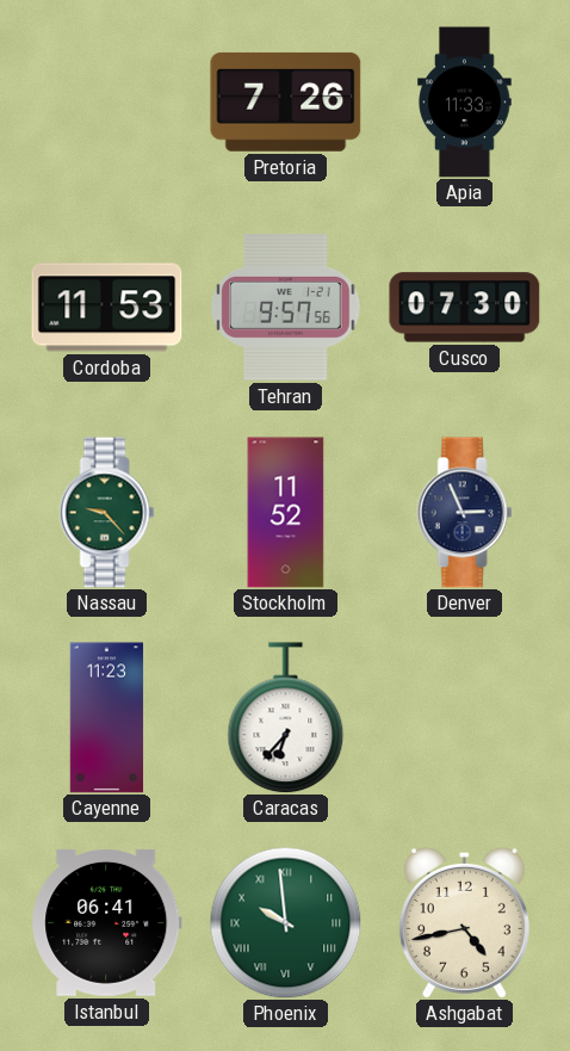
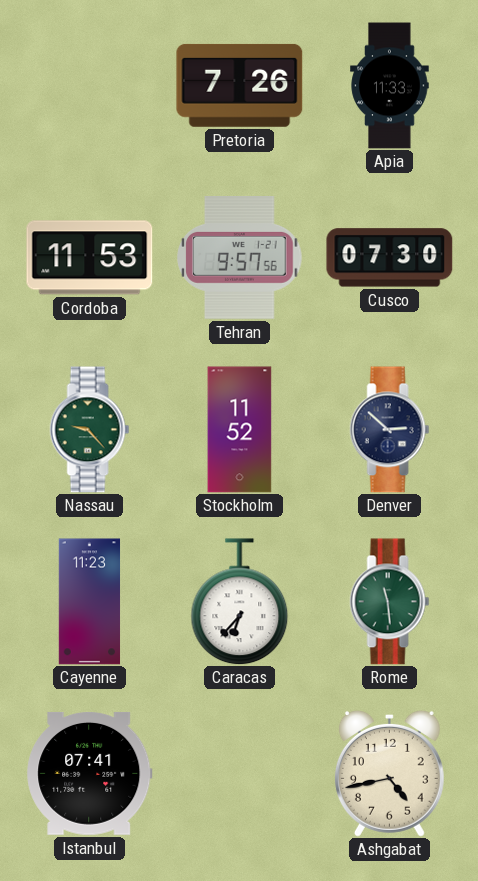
Denver: 2:56 -> 2:52
Rome: none -> 11:29
Istanbul: 06:41 -> 07:41
Phoenix: 9:59 -> none
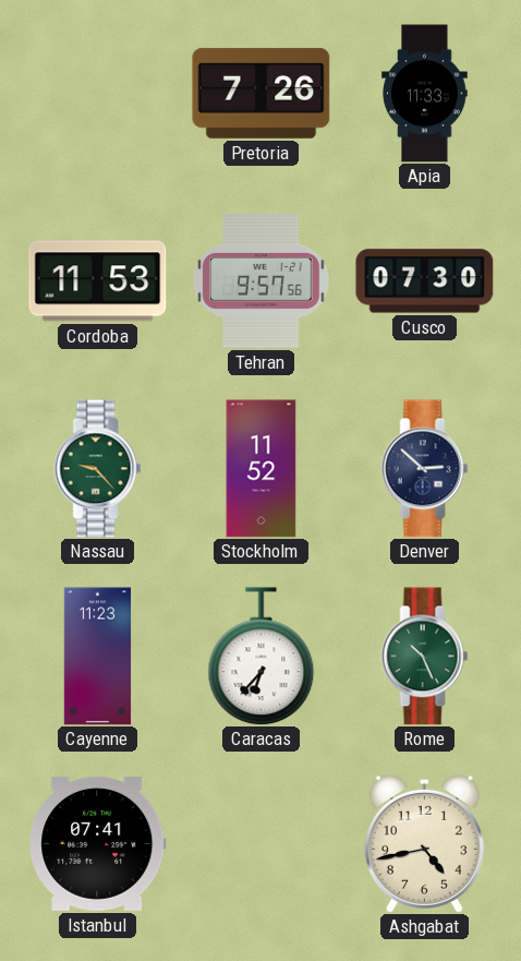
Rome: 11:29 -> 10:26
